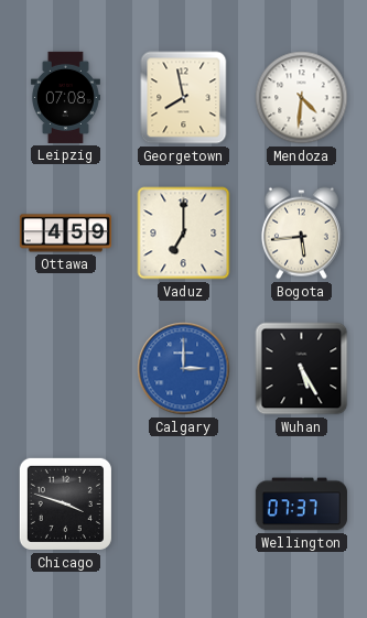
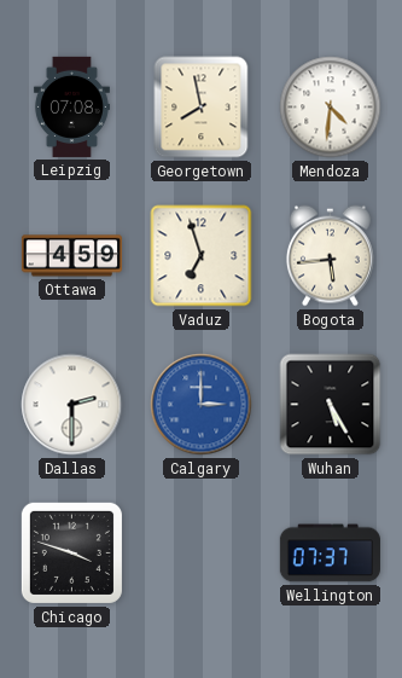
Vaduz: 7:00 -> 6:57
Dallas: none -> 2:30
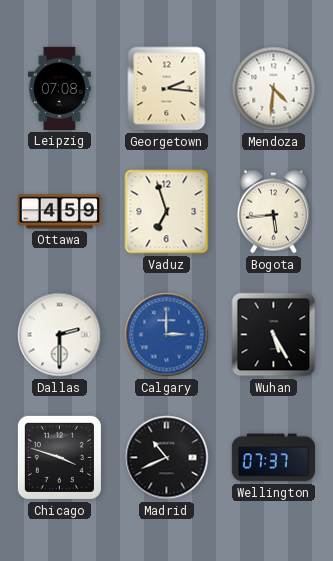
Georgetown: 7:58 -> 2:16
Madrid: none -> 10:41
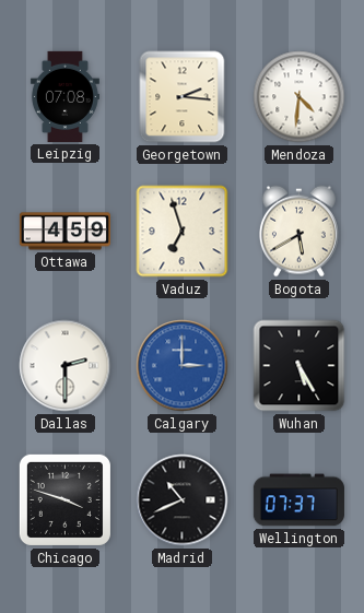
Bogota: 5:44 -> 5:40
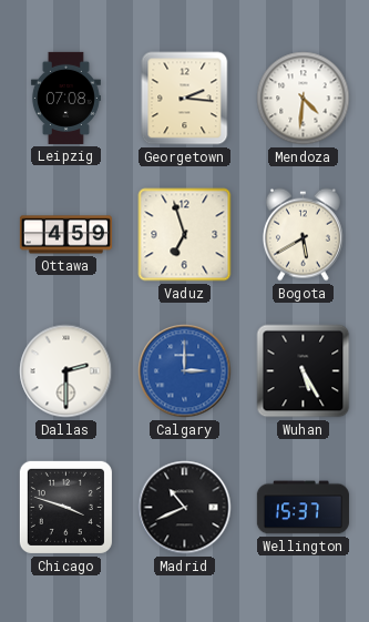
Wellington: 07:37 -> 15:37
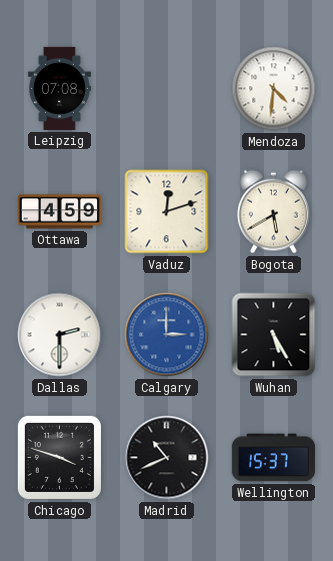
Georgetown: 2:16 -> none
Vaduz: 6:57 -> 12:12
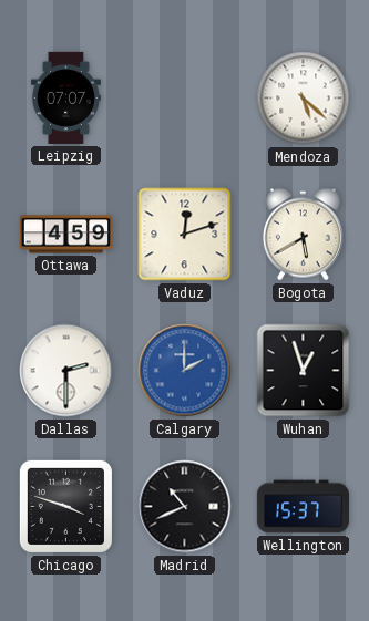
Leipzig: 07:08 -> 07:07
Mendoza: 4:31 -> 5:22
Calgary: 3:00 -> 2:00
Wuhan: 5:25 -> 12:57
